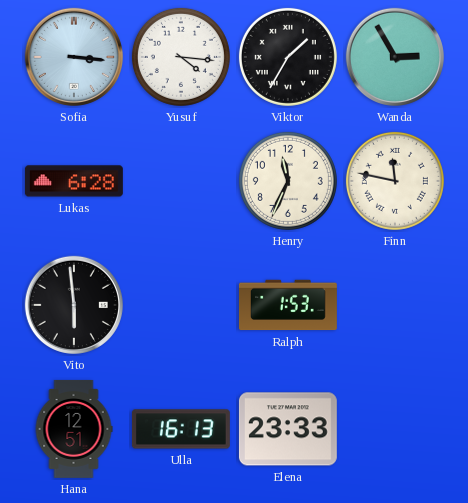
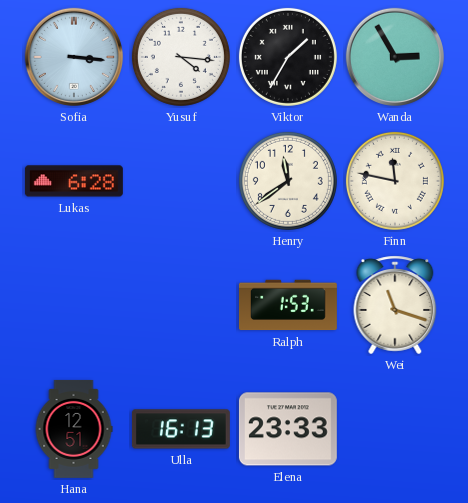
Henry: 11:34 -> 11:39
Vito: 5:59 -> none
Wei: none -> 11:18
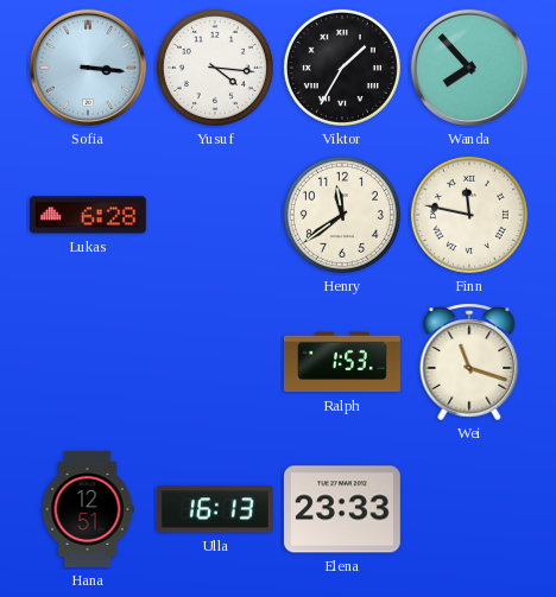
Wanda: 2:55 -> 7:53
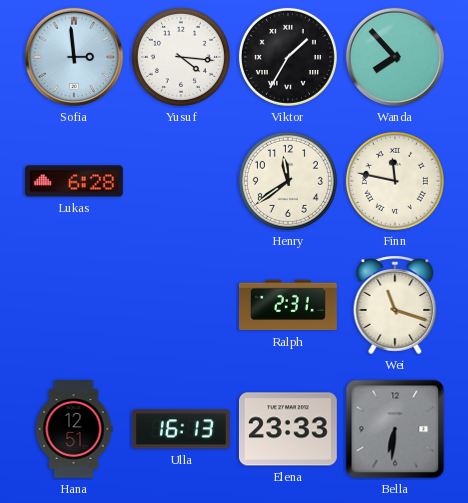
Sofia: 3:16 -> 2:59
Ralph: 1:53 -> 2:31
Bella: none -> 6:31
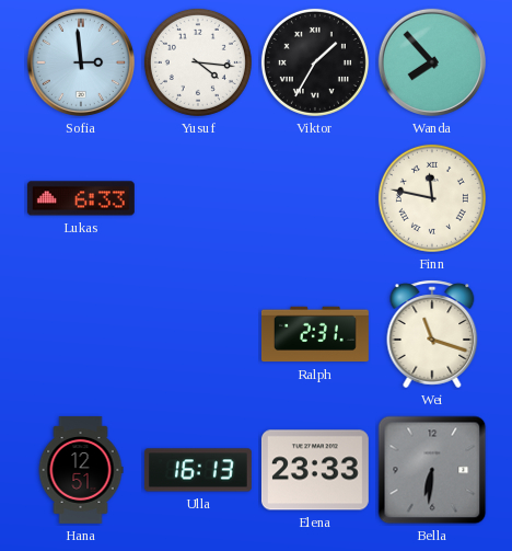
Lukas: 6:28 -> 6:33
Henry: 11:39 -> none
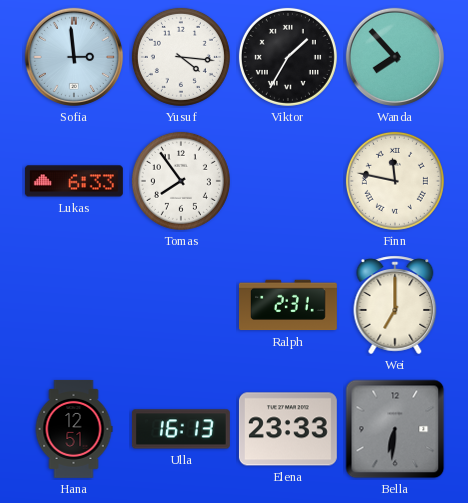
Tomas: none -> 7:54
Wei: 11:18 -> 7:00
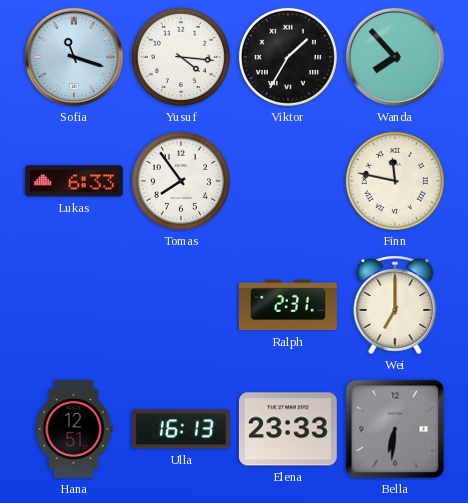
Sofia: 2:59 -> 11:18
